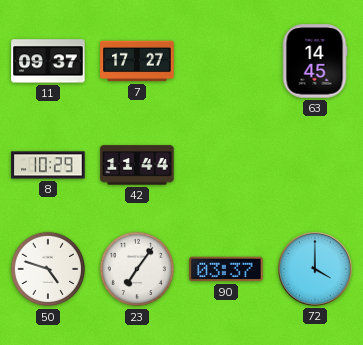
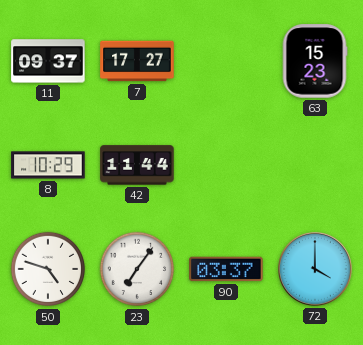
63: 14:45 -> 15:23
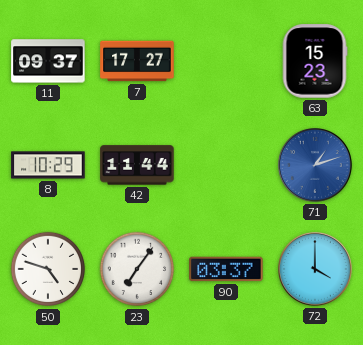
71: none -> 1:12
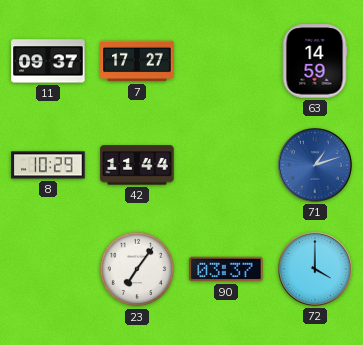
63: 15:23 -> 14:59
50: 4:48 -> none
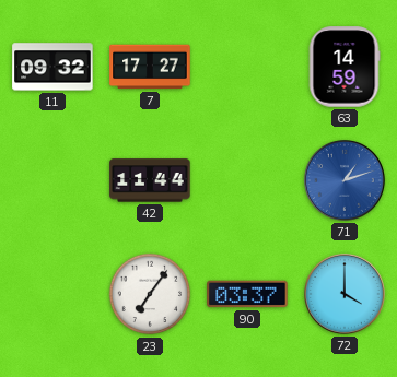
11: 09:37 -> 09:32
8: 10:29 -> none
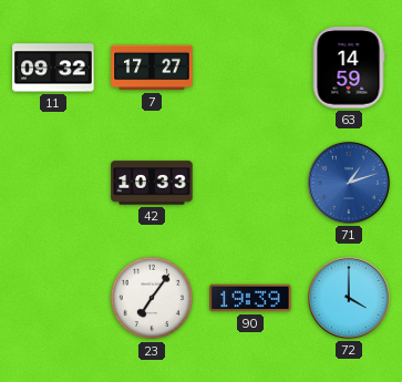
42: 11:44 -> 10:33
90: 03:37 -> 19:39
